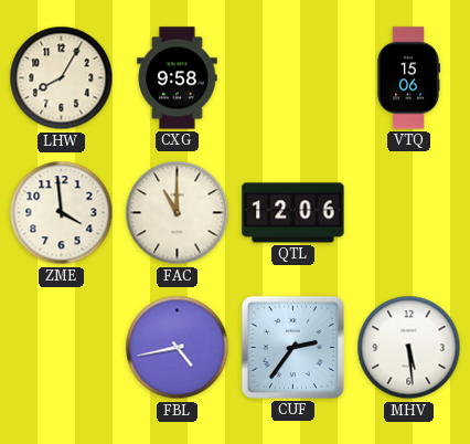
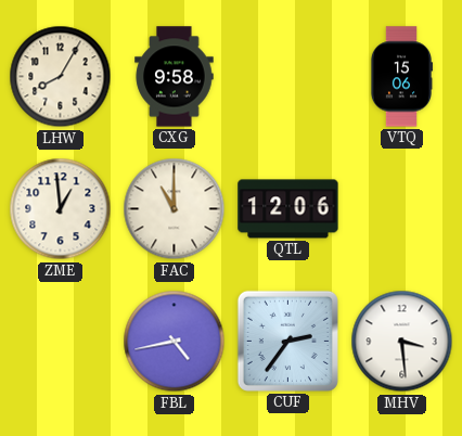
ZME: 3:59 -> 12:59
MHV: 5:29 -> 3:29
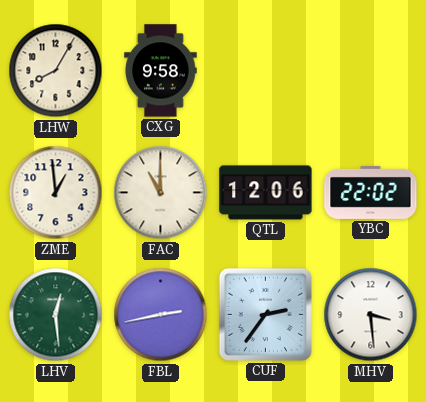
VTQ: 15:06 -> none
YBC: none -> 22:02
LHV: none -> 12:29
FBL: 4:43 -> 2:43
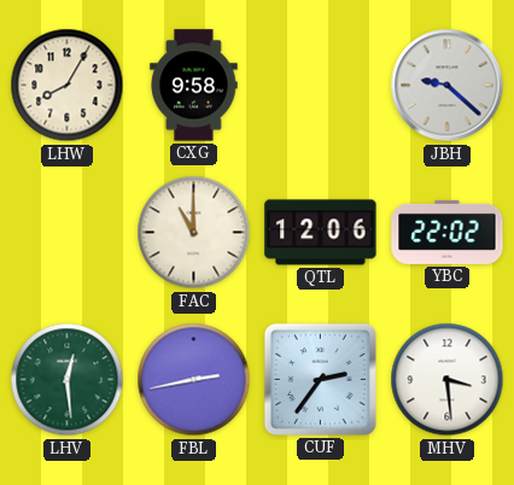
JBH: none -> 9:22
ZME: 12:59 -> none
